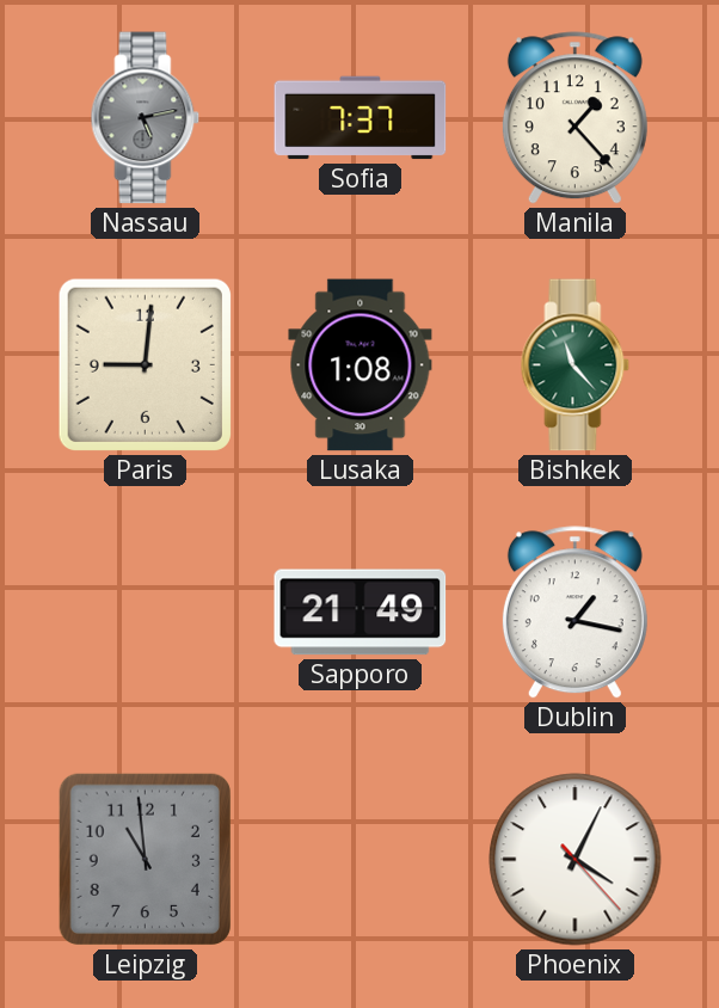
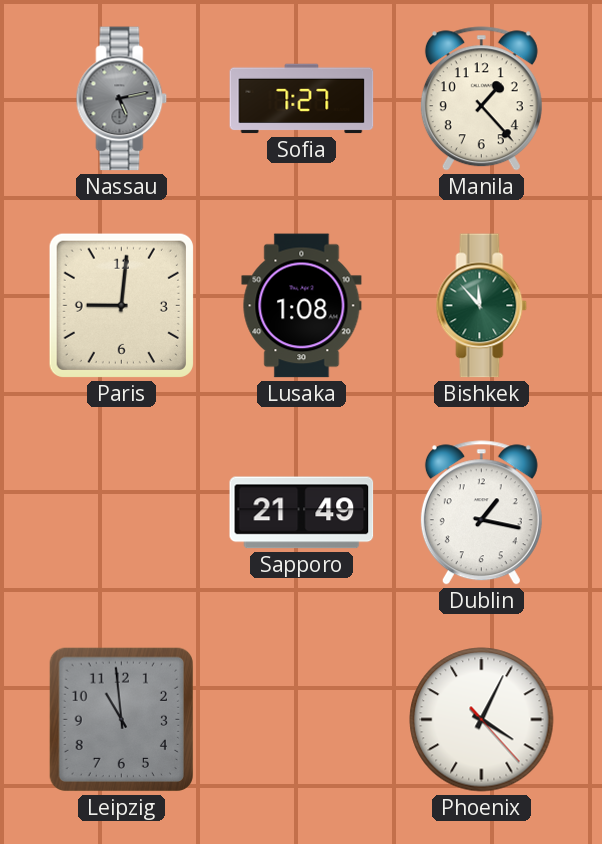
Sofia: 7:37 -> 7:27
Bishkek: 11:23 -> 11:53
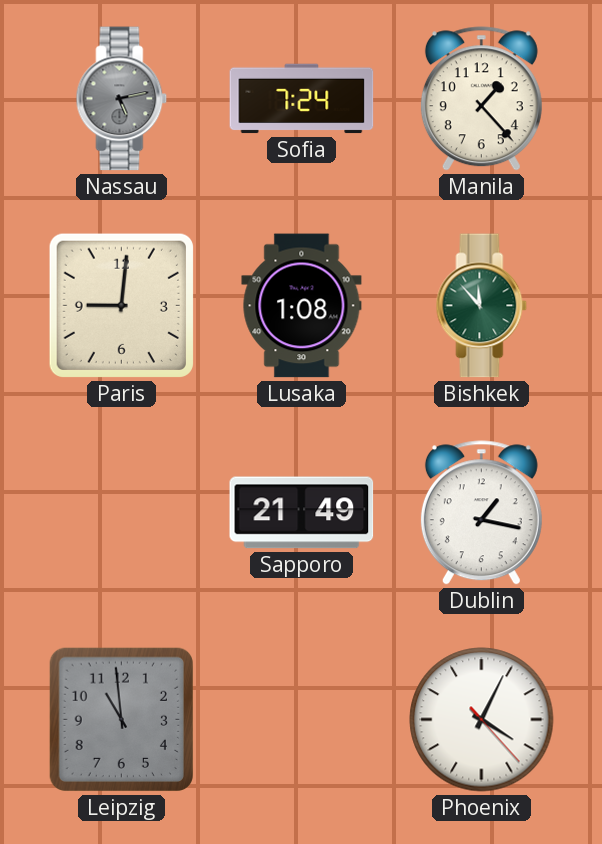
Sofia: 7:27 -> 7:24
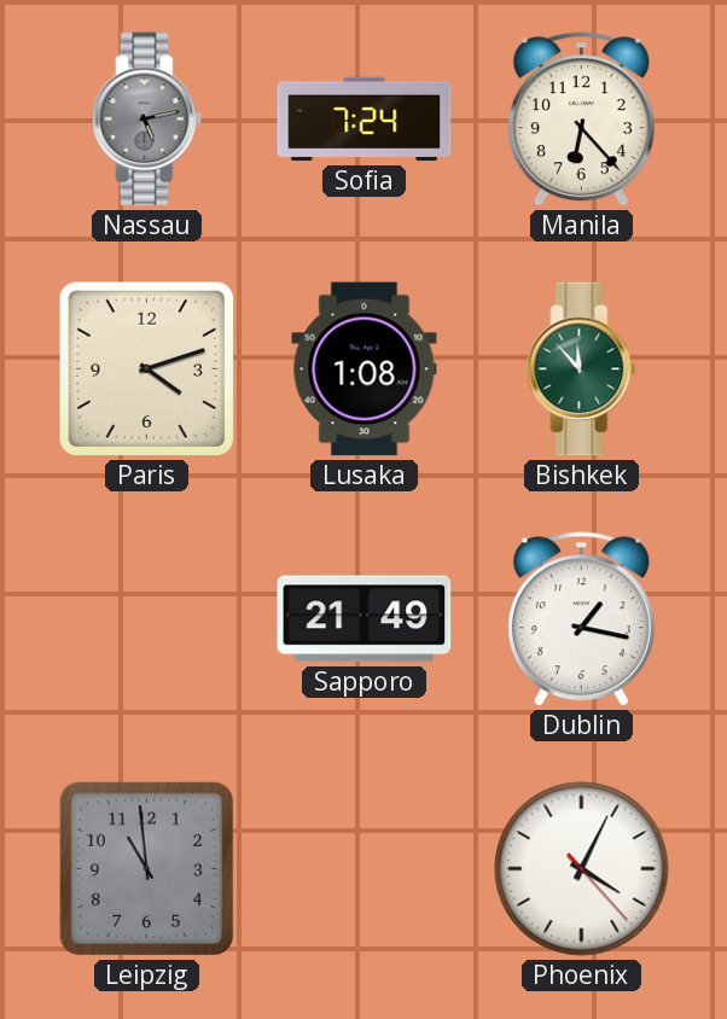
Manila: 1:23 -> 6:23
Paris: 9:01 -> 4:12
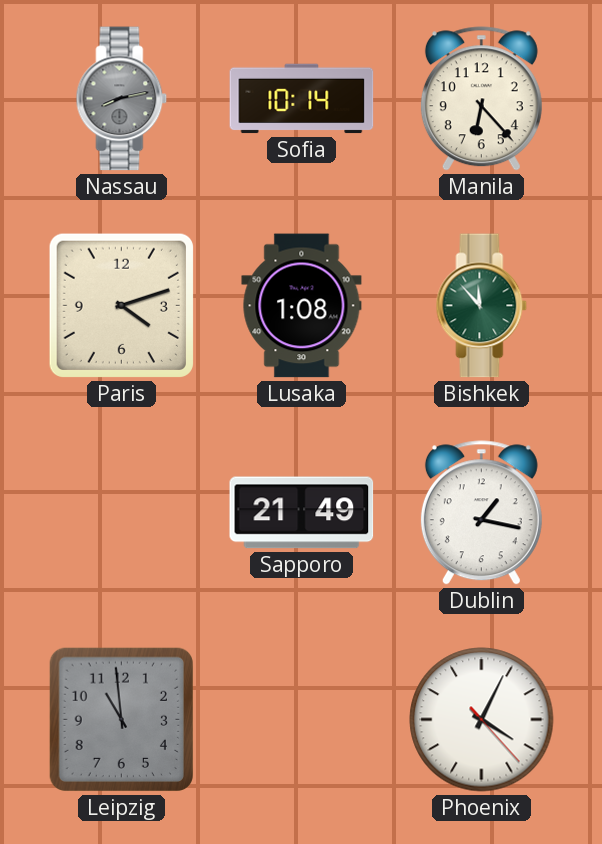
Nassau: 5:13 -> 8:13
Sofia: 7:24 -> 10:14
